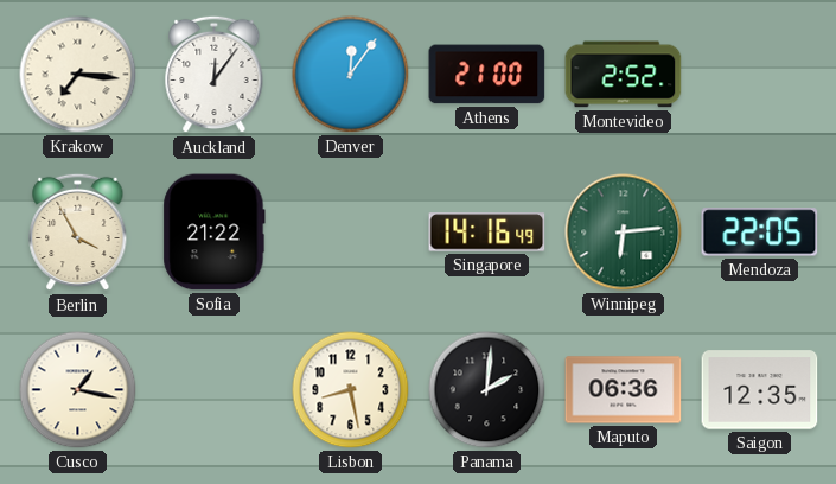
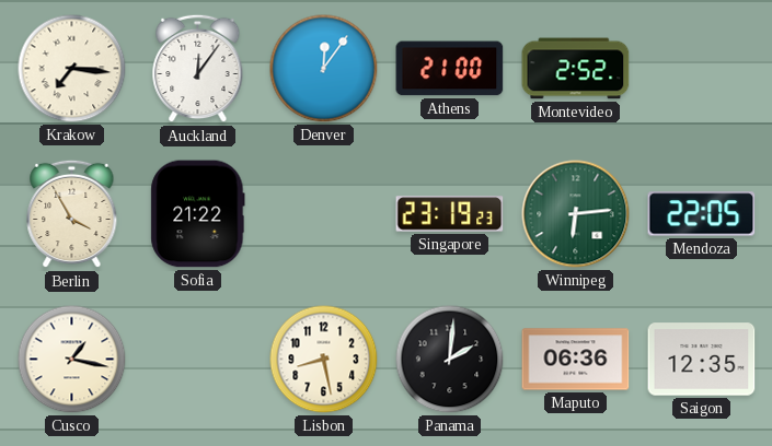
Singapore: 14:16 -> 23:19
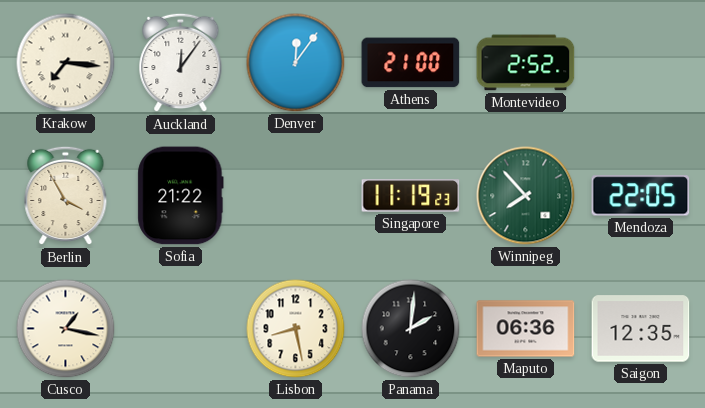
Singapore: 23:19 -> 11:19
Winnipeg: 6:14 -> 7:53
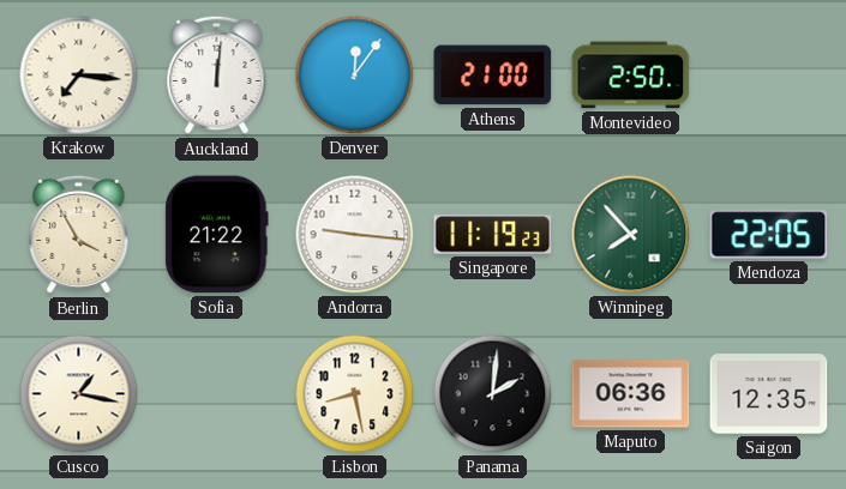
Auckland: 12:06 -> 12:01
Montevideo: 2:52 -> 2:50
Andorra: none -> 9:16
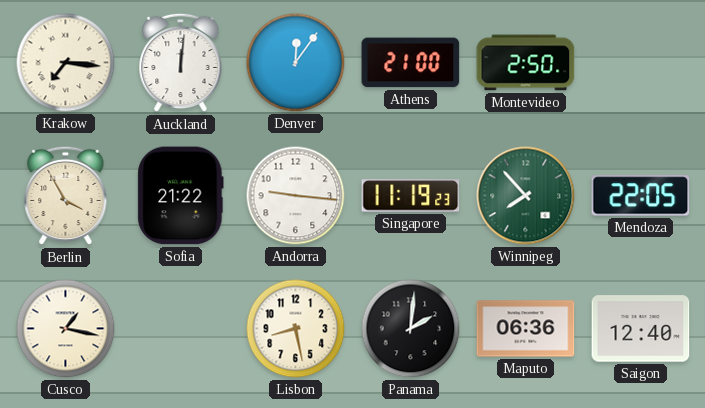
Saigon: 12:35 -> 12:40
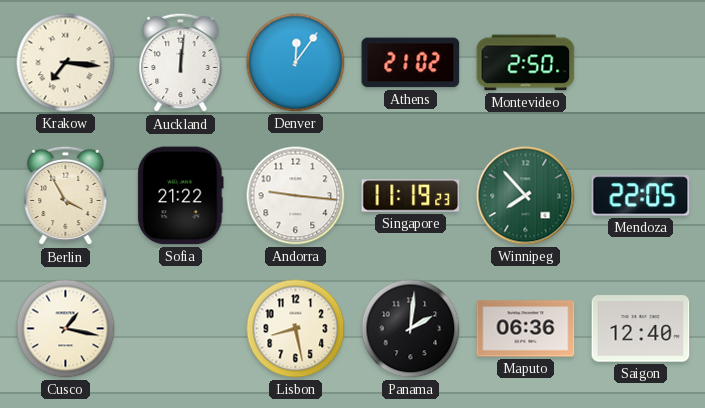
Athens: 21:00 -> 21:02
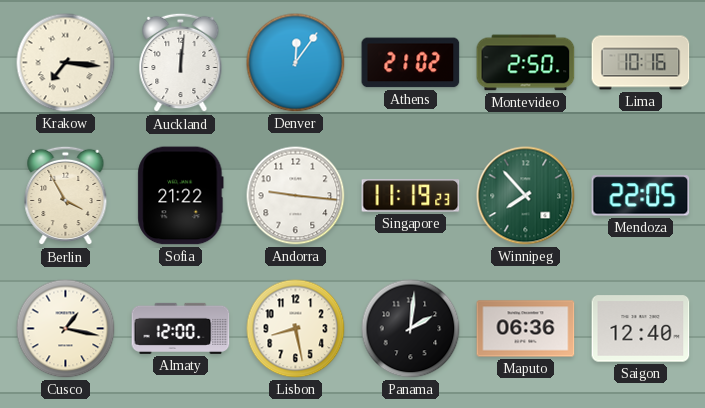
Lima: none -> 10:16
Almaty: none -> 12:00
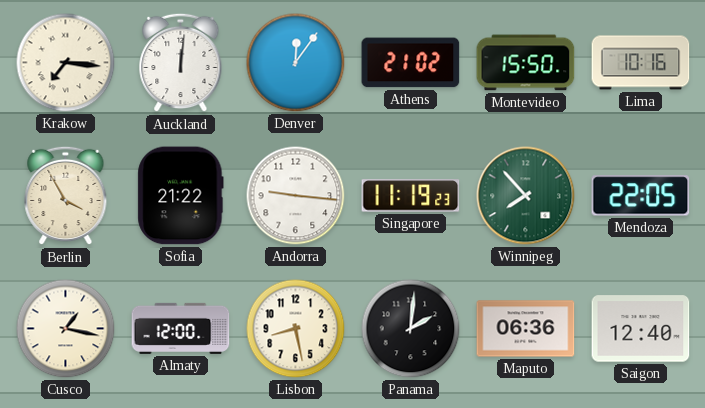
Montevideo: 2:50 -> 15:50
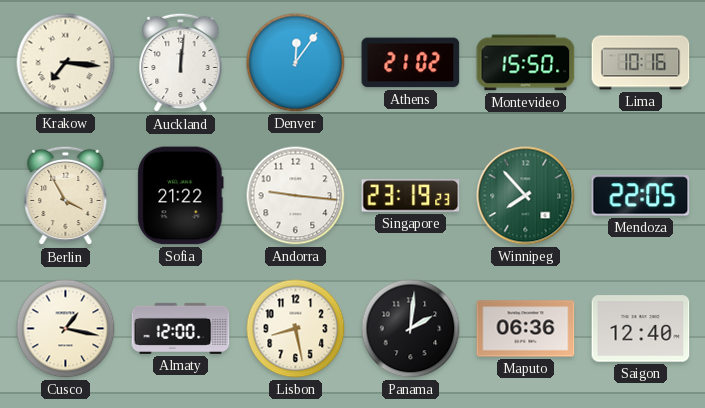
Singapore: 11:19 -> 23:19
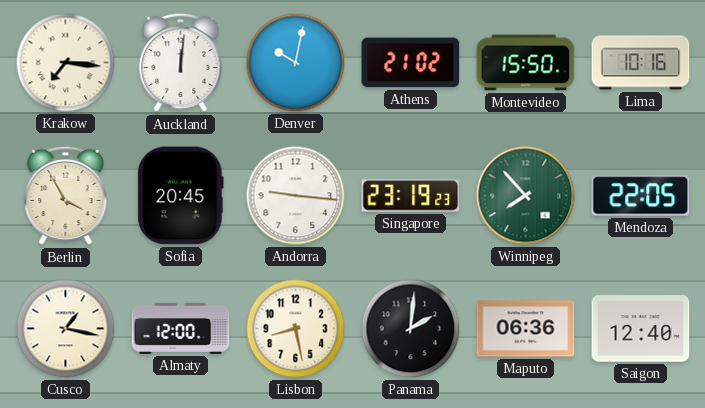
Denver: 12:06 -> 10:02
Sofia: 21:22 -> 20:45
